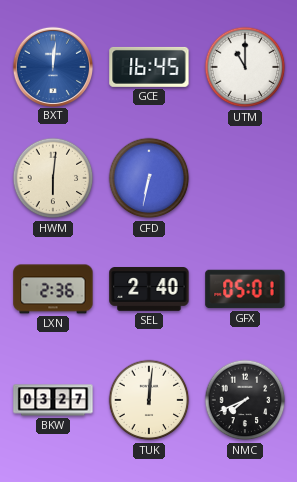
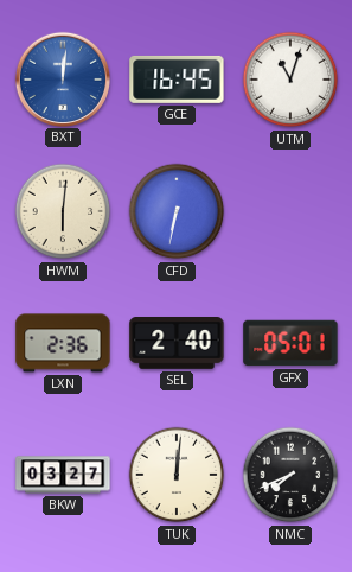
UTM: 11:00 -> 11:03
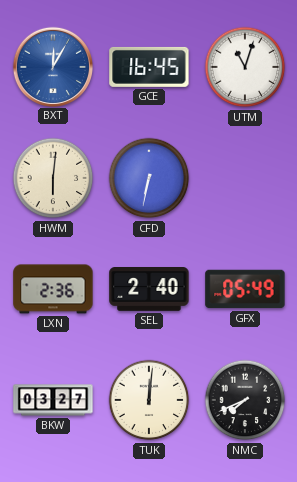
BXT: 12:01 -> 12:05
GFX: 05:01 -> 05:49
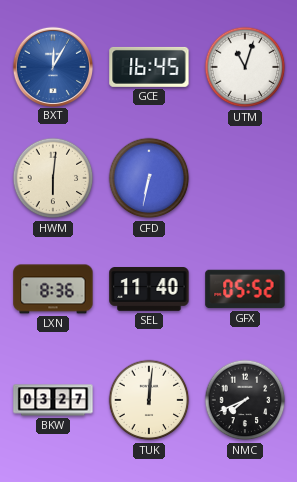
LXN: 2:36 -> 8:36
SEL: 2:40 -> 11:40
GFX: 05:49 -> 05:52
